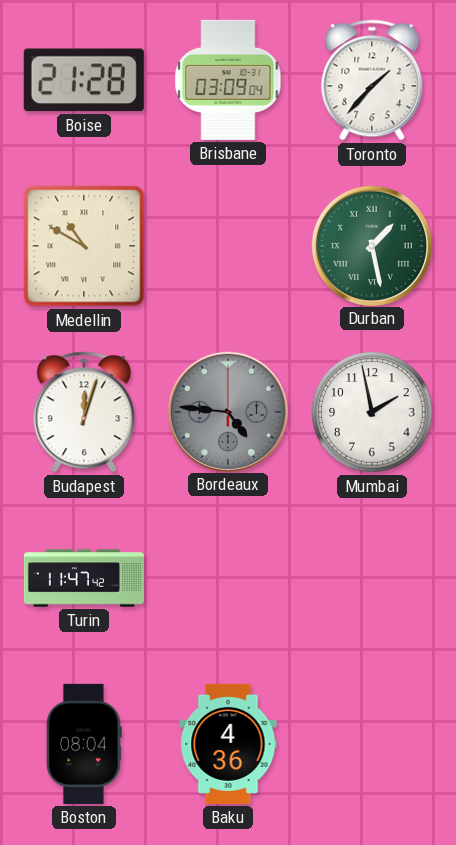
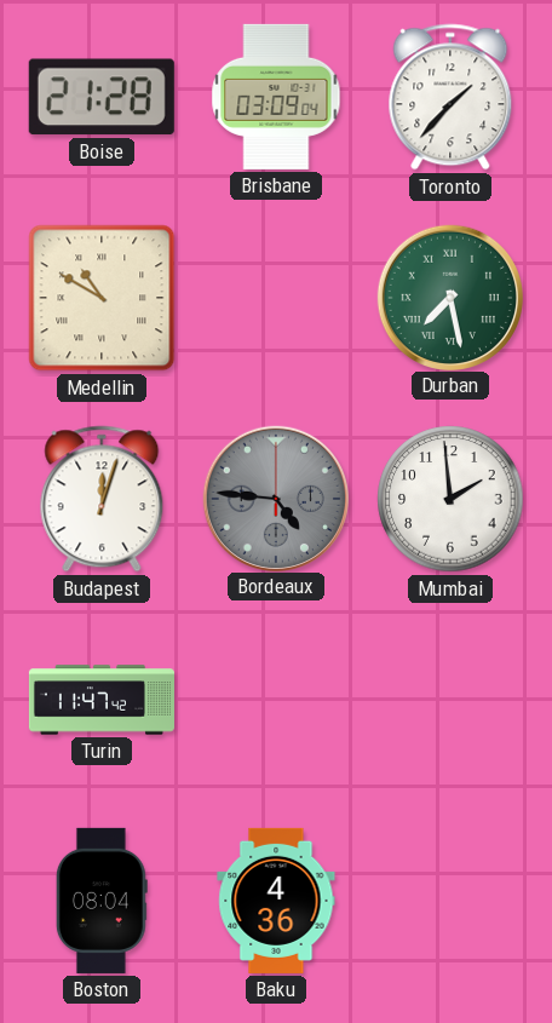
Durban: 1:28 -> 7:28
Mumbai: 1:58 -> 1:59
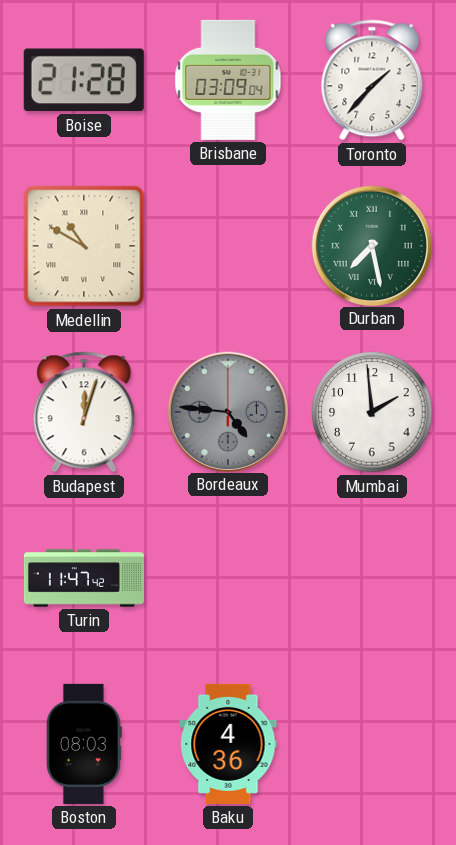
Boston: 08:04 -> 08:03
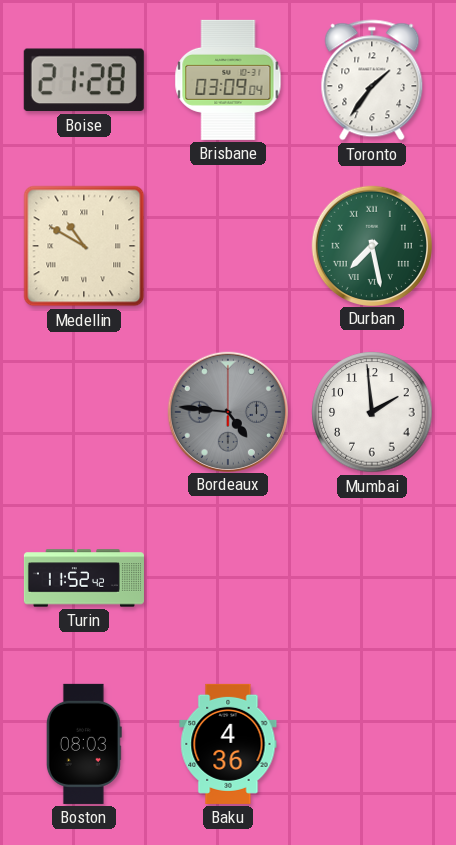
Toronto: 1:37 -> 1:36
Budapest: 12:03 -> none
Turin: 11:47 -> 11:52
